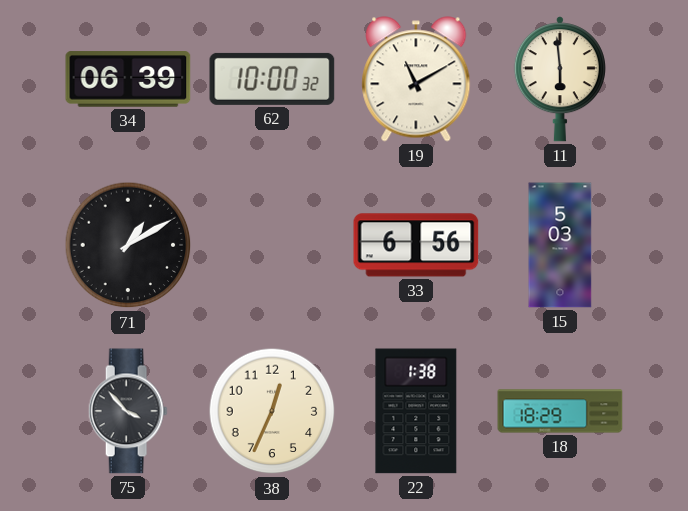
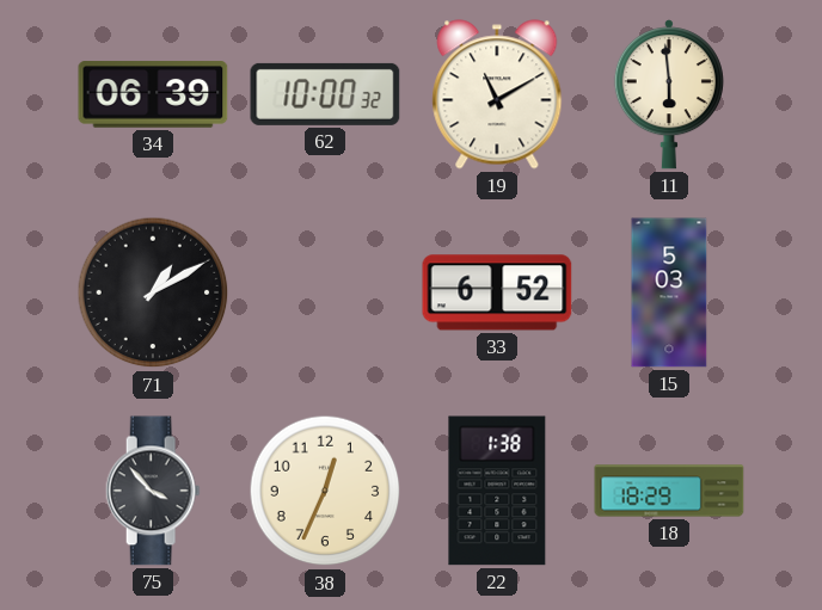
33: 6:56 -> 6:52
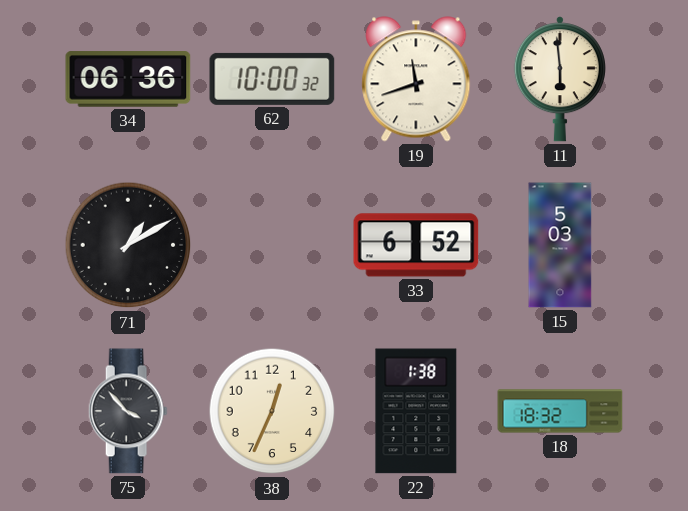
34: 06:39 -> 06:36
19: 11:10 -> 11:42
18: 18:29 -> 18:32
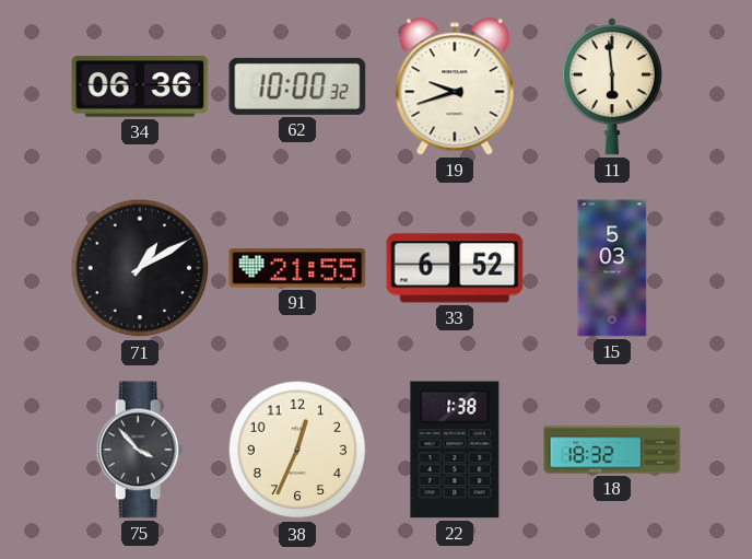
19: 11:42 -> 9:42
91: none -> 21:55
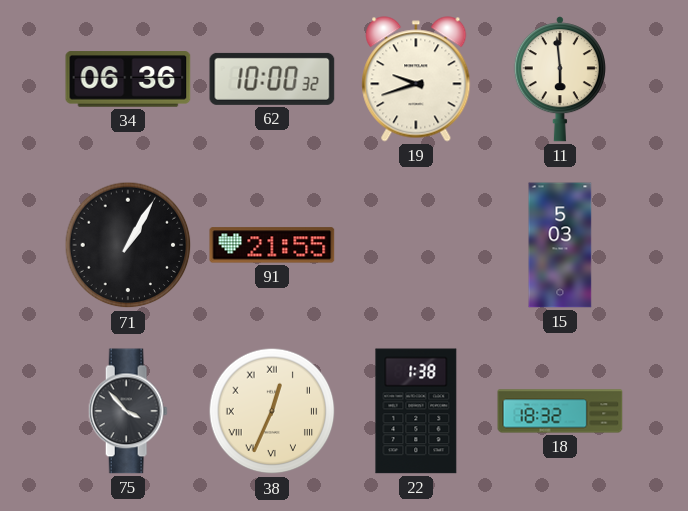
71: 1:10 -> 1:05
33: 6:52 -> none
38 numerals: Arabic -> Roman
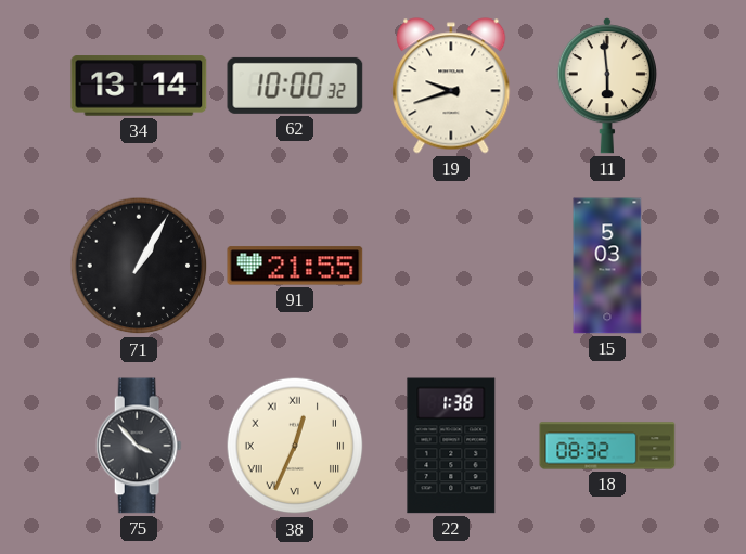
34: 06:36 -> 13:14
18: 18:32 -> 08:32
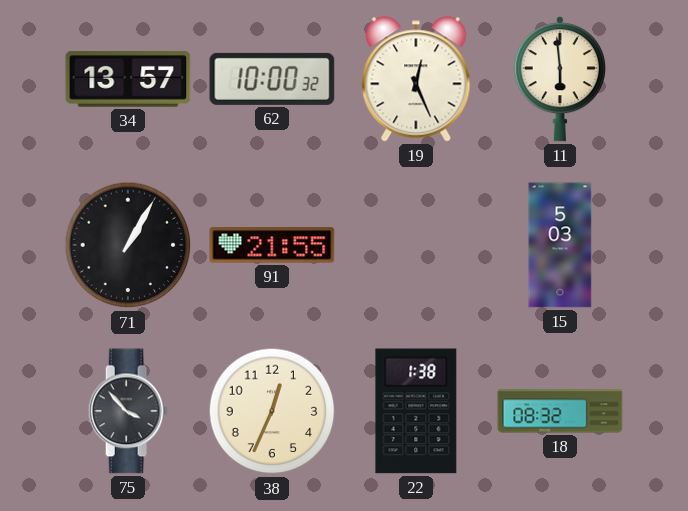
34: 13:14 -> 13:57
19: 9:42 -> 12:26
38 numerals: Roman -> Arabic
